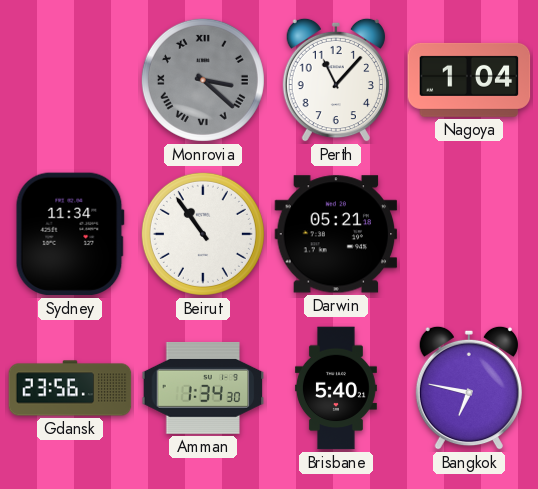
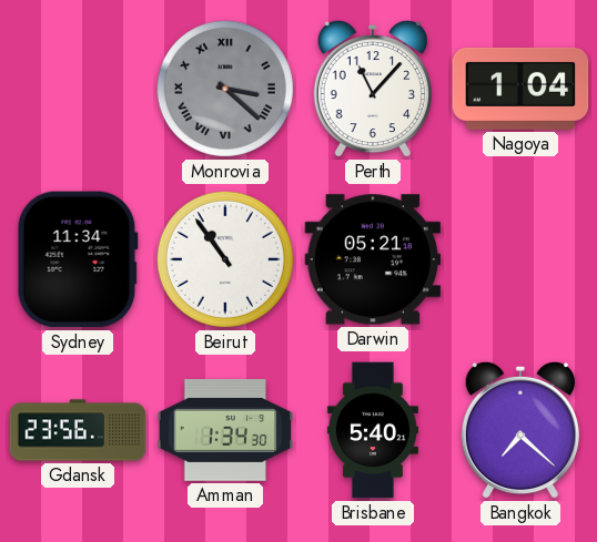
Bangkok: 6:47 -> 7:22
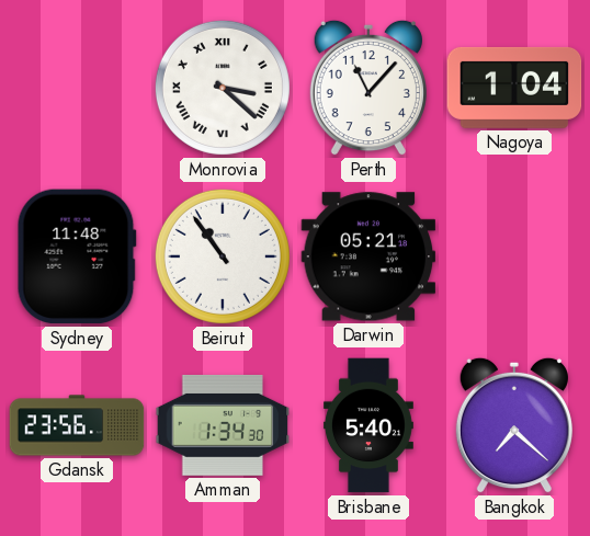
Monrovia dial: grey -> white
Sydney: 11:34 -> 11:48
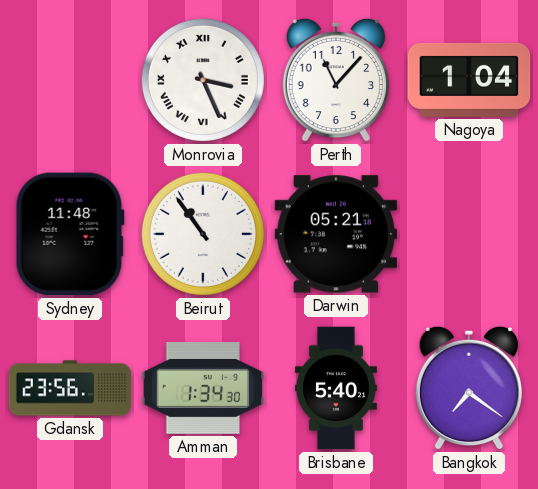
Monrovia: 3:22 -> 3:26
Bangkok: 7:22 -> 7:21
